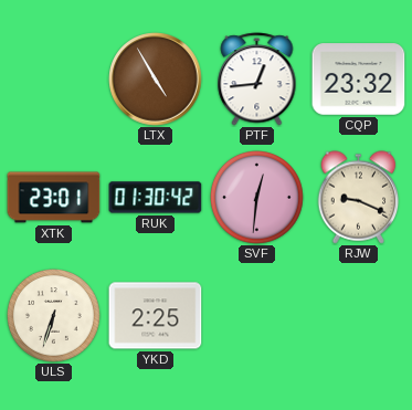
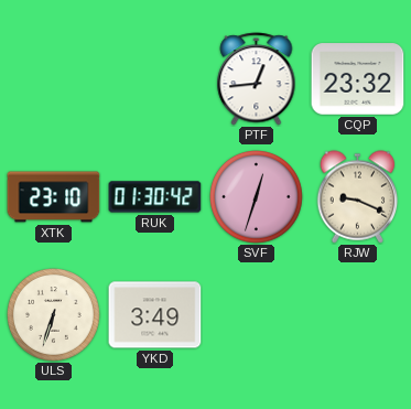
LTX: 4:55 -> none
XTK: 23:01 -> 23:10
SVF: 12:31 -> 12:33
YKD: 2:25 -> 3:49
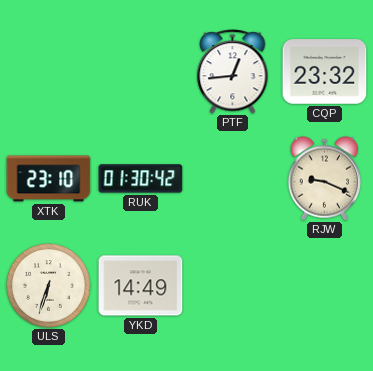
SVF: 12:33 -> none
YKD: 3:49 -> 14:49
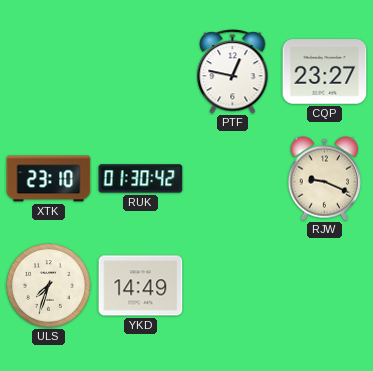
PTF: 12:44 -> 12:47
CQP: 23:32 -> 23:27
ULS: 6:33 -> 7:33
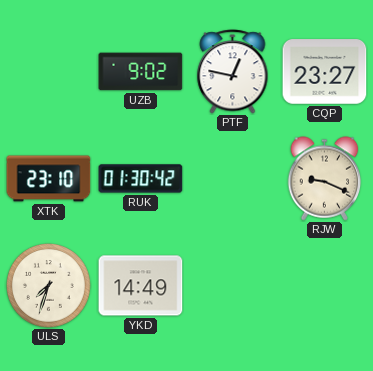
UZB: none -> 9:02
